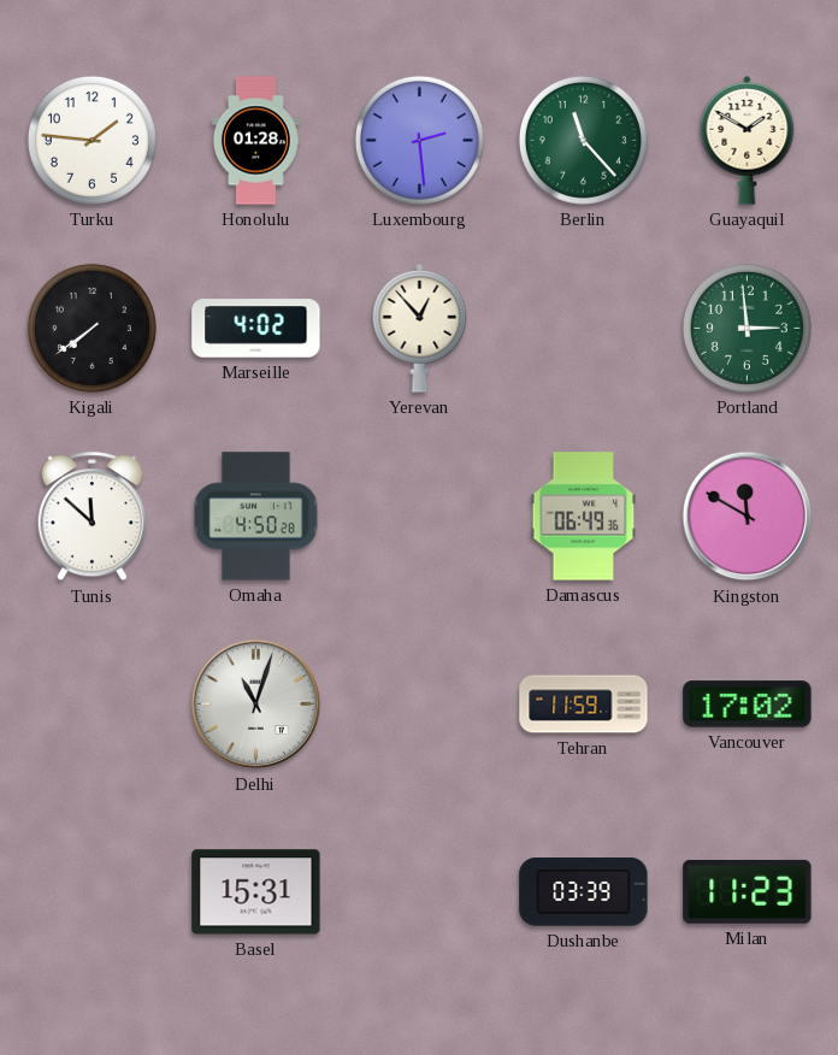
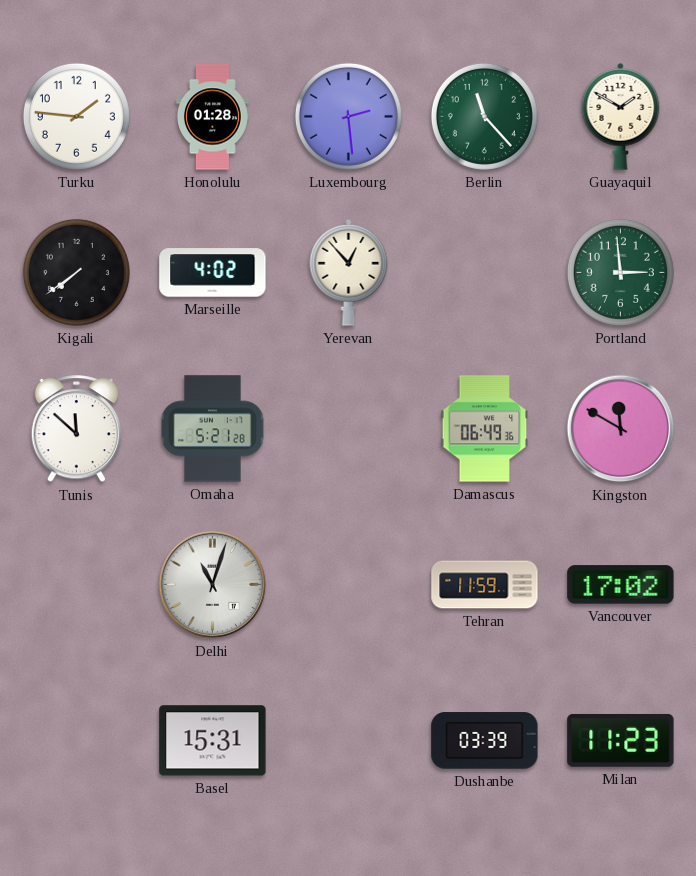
Omaha: 4:50 -> 5:21
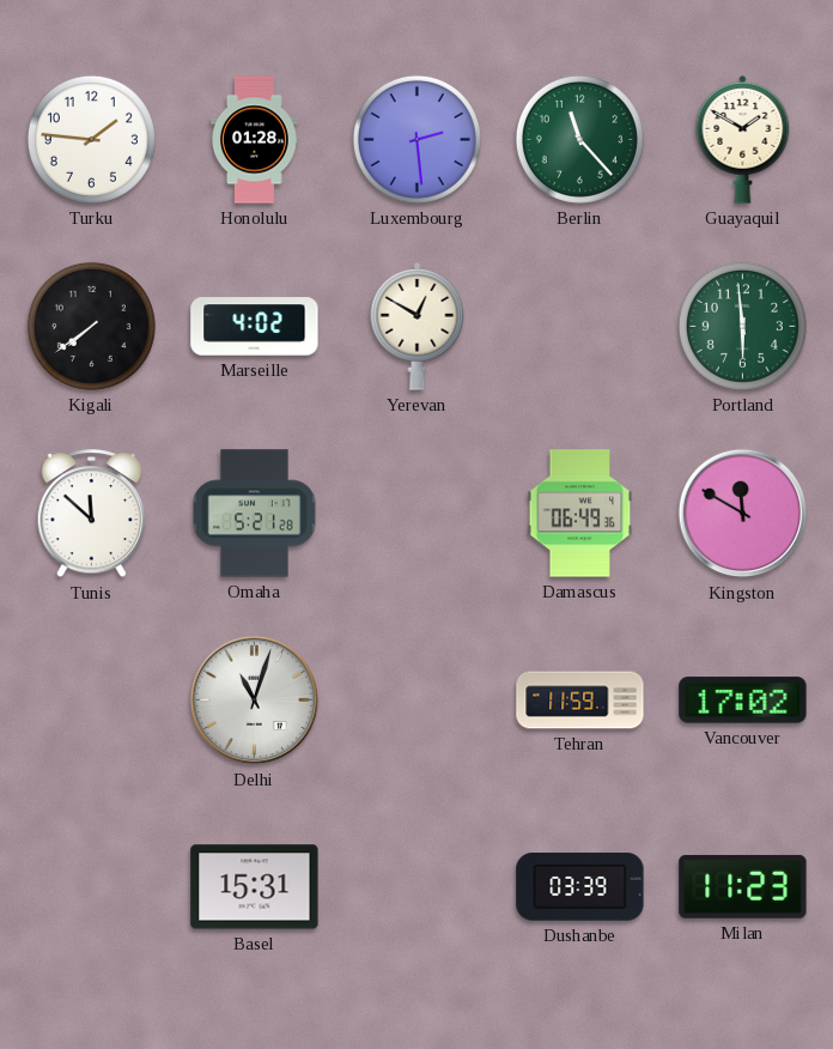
Yerevan: 12:53 -> 12:50
Portland: 2:59 -> 5:59
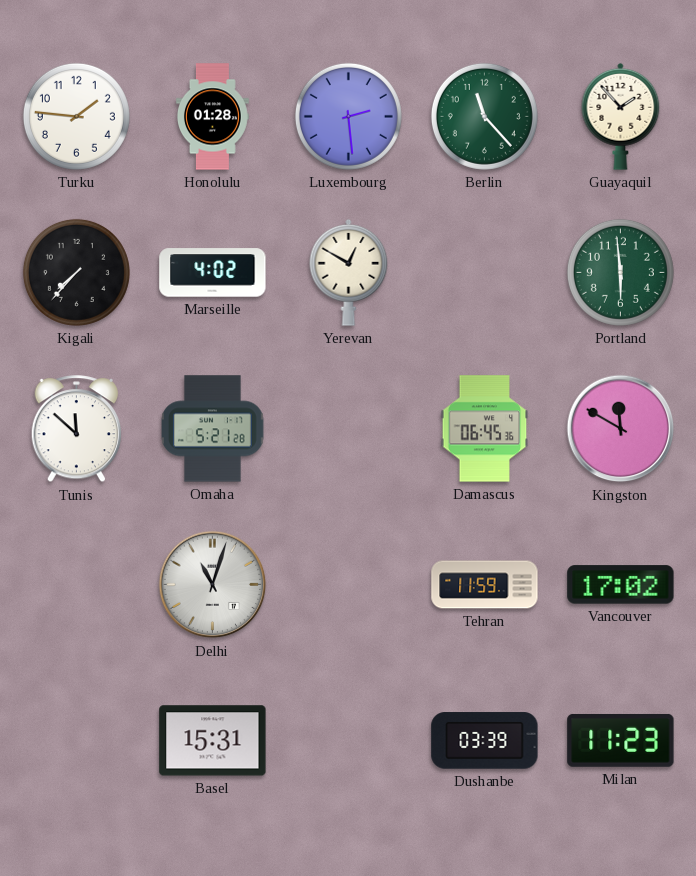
Guayaquil: 1:50 -> 1:53
Kigali: 7:39 -> 7:37
Damascus: 06:49 -> 06:45
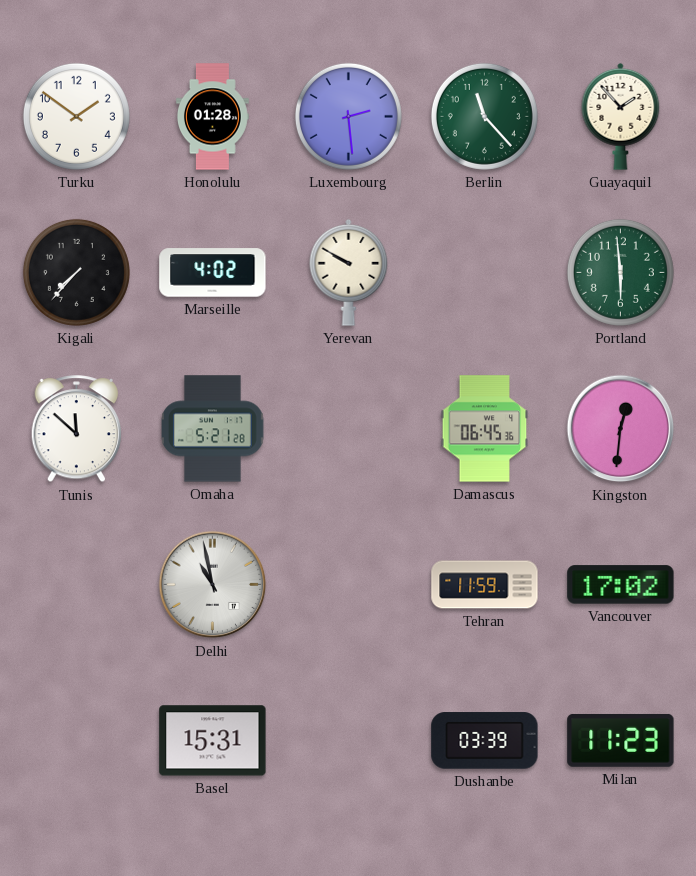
Turku: 1:46 -> 1:51
Yerevan: 12:50 -> 9:50
Kingston: 11:50 -> 12:31
Delhi: 11:03 -> 10:58
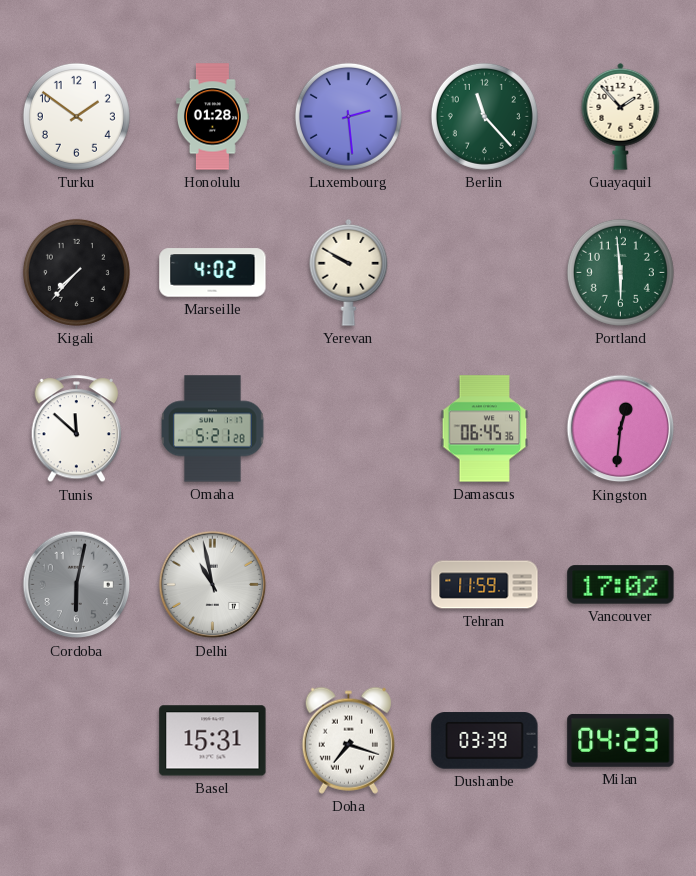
Cordoba: none -> 6:02
Doha: none -> 7:18
Milan: 11:23 -> 04:23
